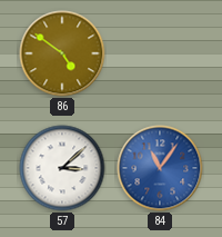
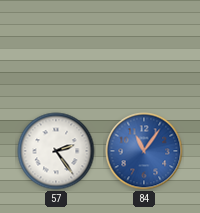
86: 4:51 -> none
57: 3:08 -> 2:24
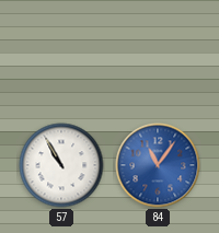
57: 2:24 -> 10:55
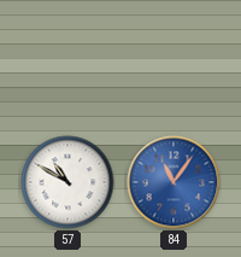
57: 10:55 -> 10:50
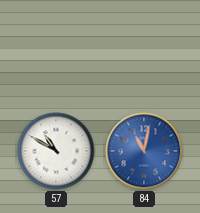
84: 11:06 -> 11:02
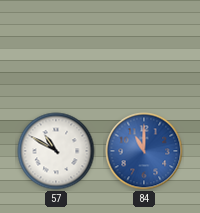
84: 11:02 -> 11:00
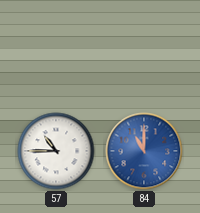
57: 10:50 -> 10:45
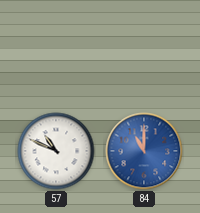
57: 10:45 -> 10:49
